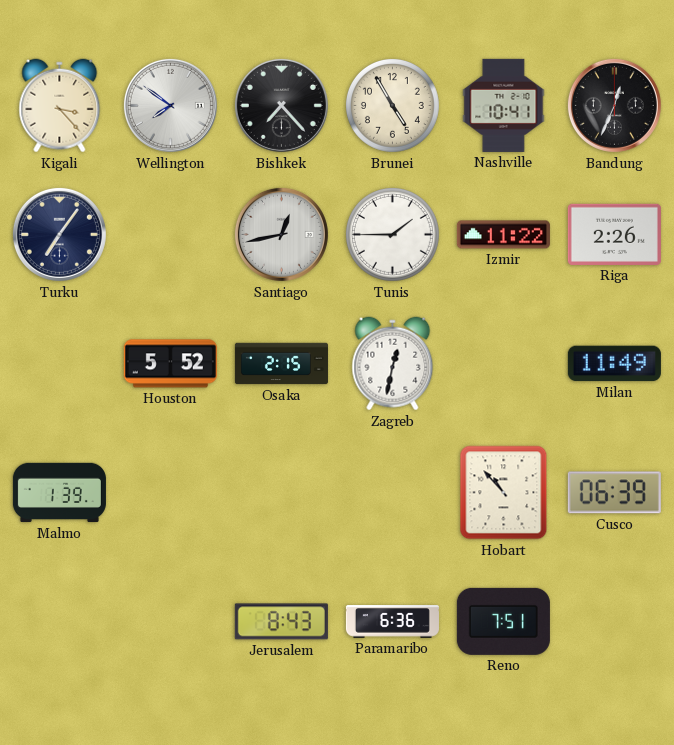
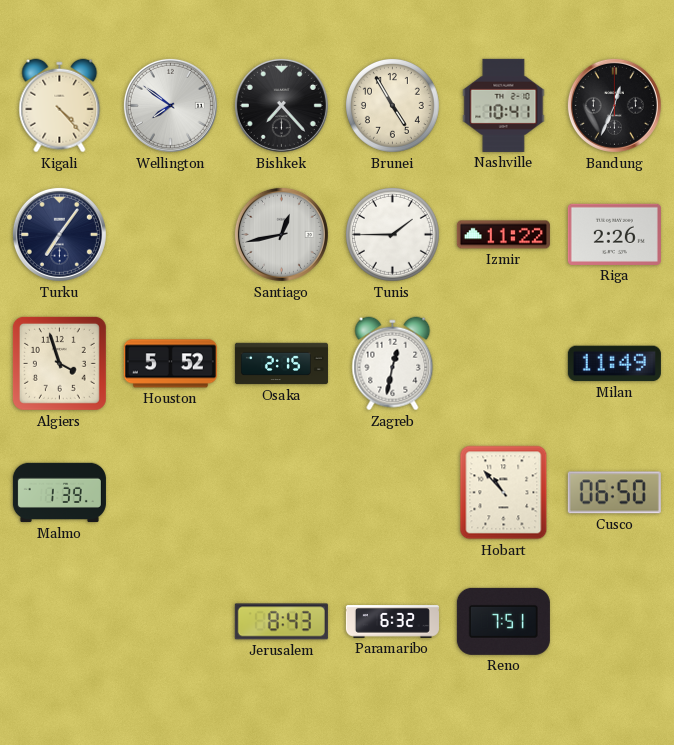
Kigali: 3:23 -> 4:23
Algiers: none -> 3:57
Cusco: 06:39 -> 06:50
Paramaribo: 6:36 -> 6:32
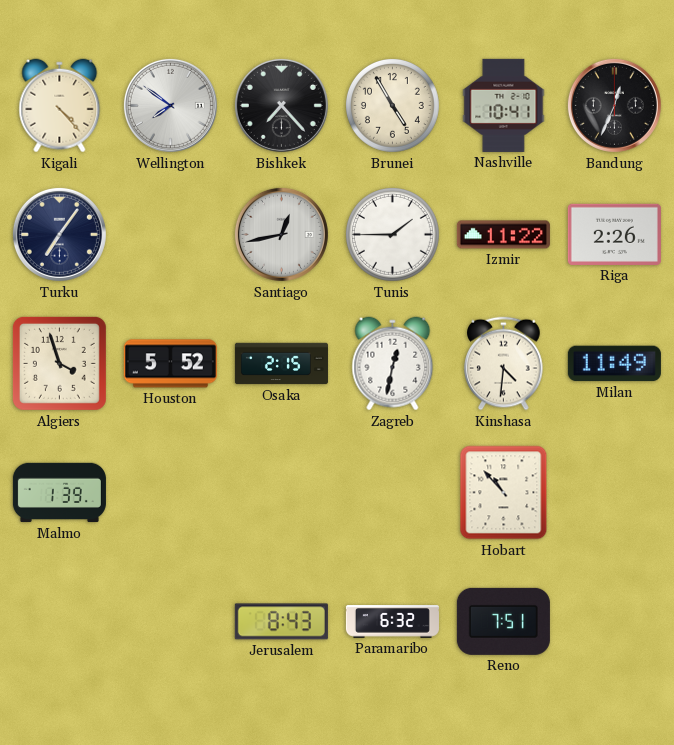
Kinshasa: none -> 4:31
Cusco: 06:50 -> none
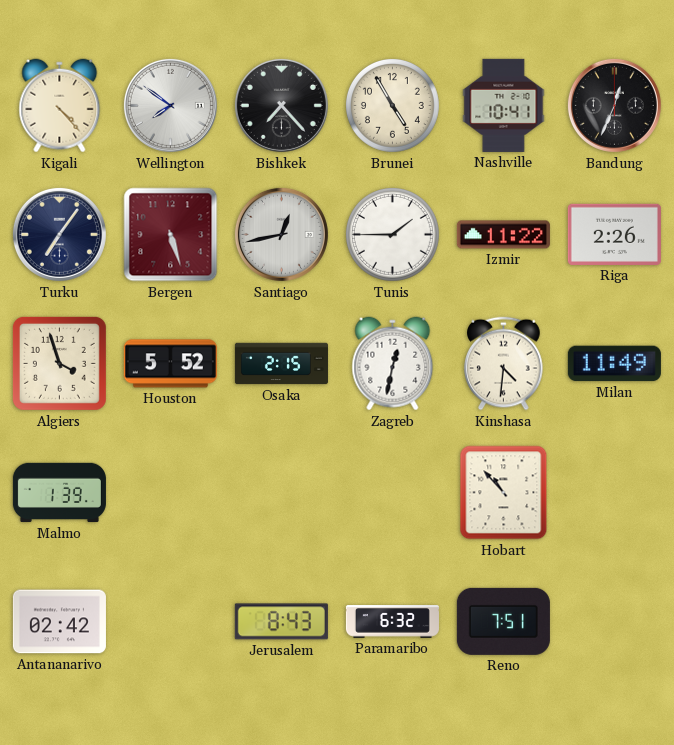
Bergen: none -> 5:27
Antananarivo: none -> 02:42
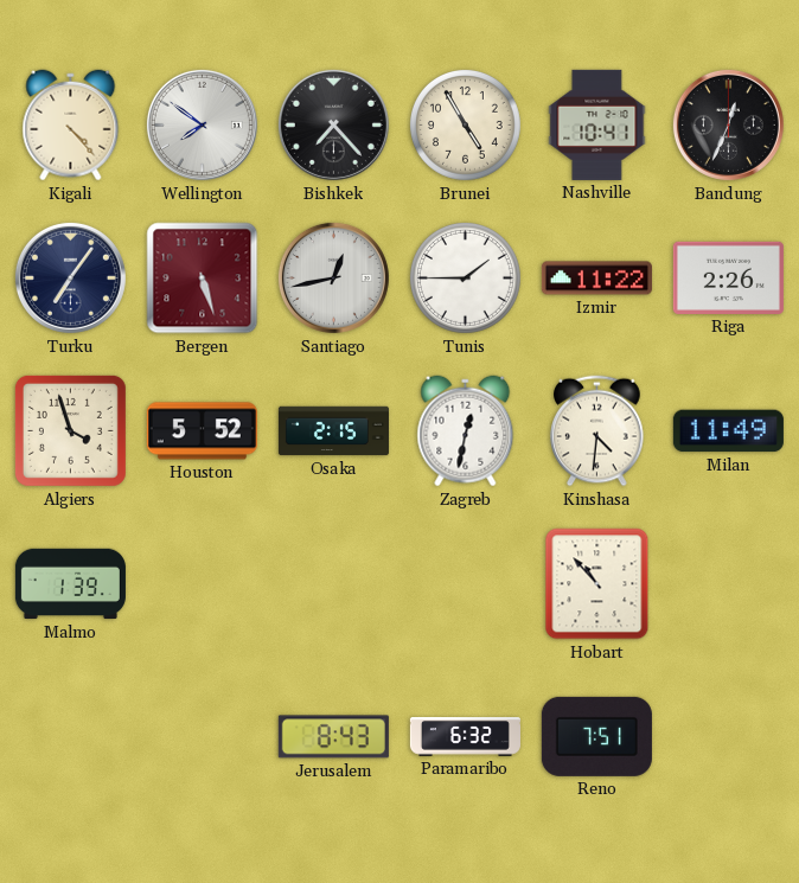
Antananarivo: 02:42 -> none
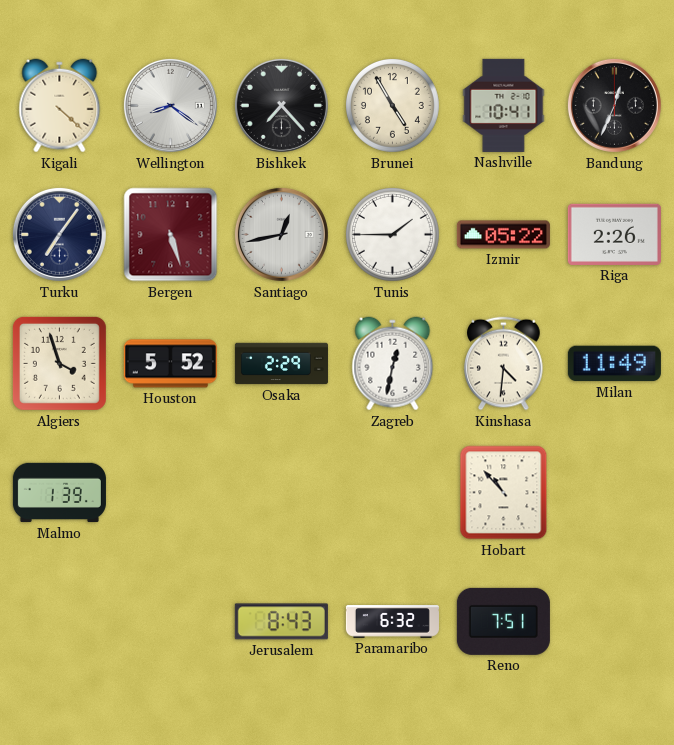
Kigali: 4:23 -> 4:22
Wellington: 7:51 -> 8:21
Izmir: 11:22 -> 05:22
Osaka: 2:15 -> 2:29
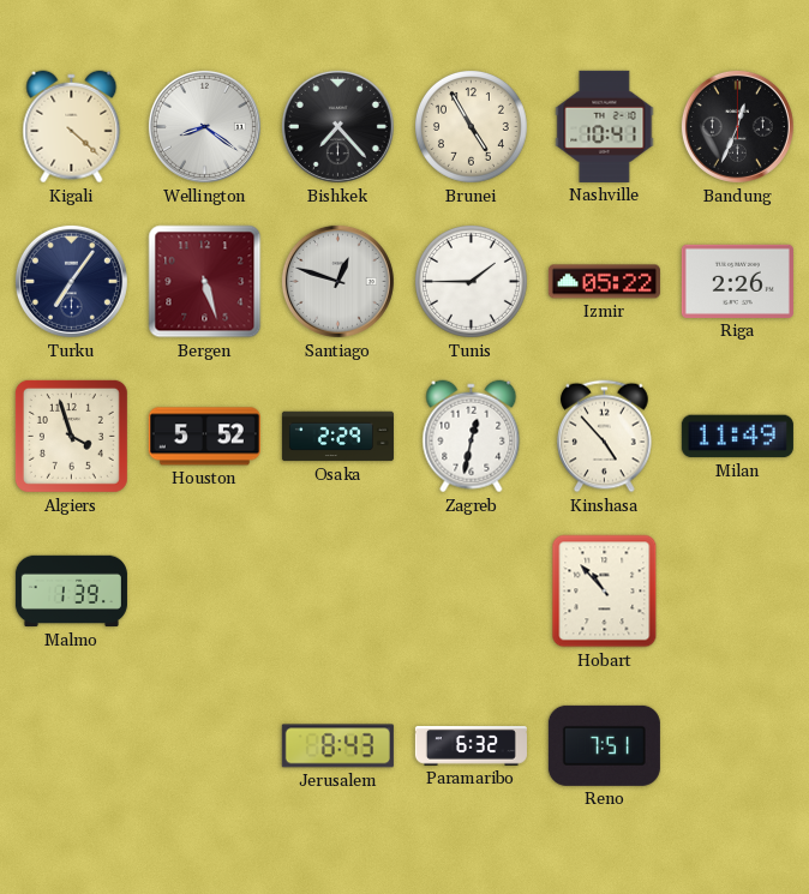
Santiago: 12:43 -> 12:48
Kinshasa: 4:31 -> 4:53
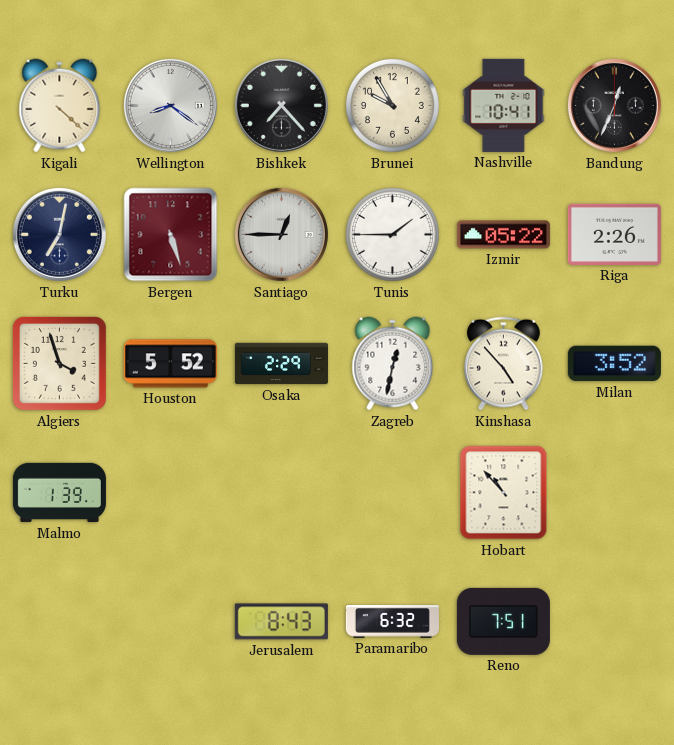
Brunei: 4:55 -> 9:55
Turku: 7:06 -> 7:02
Santiago: 12:48 -> 12:45
Milan: 11:49 -> 3:52
